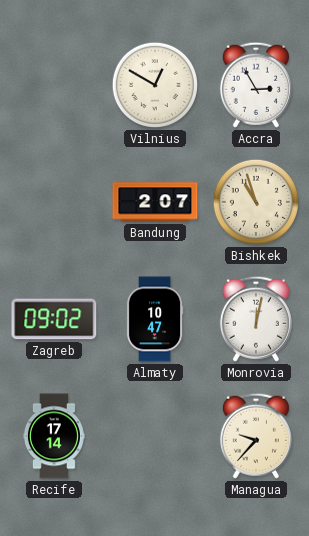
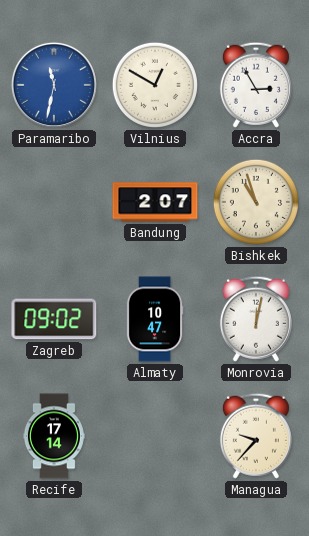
Paramaribo: none -> 11:32
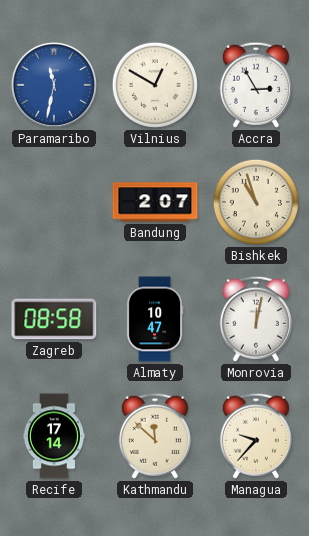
Zagreb: 09:02 -> 08:58
Kathmandu: none -> 11:52
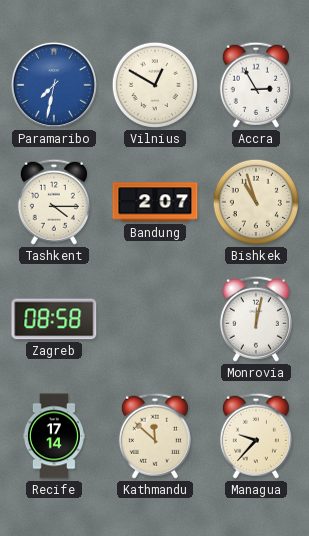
Paramaribo: 11:32 -> 7:32
Tashkent: none -> 4:15
Almaty: 10:47 -> none
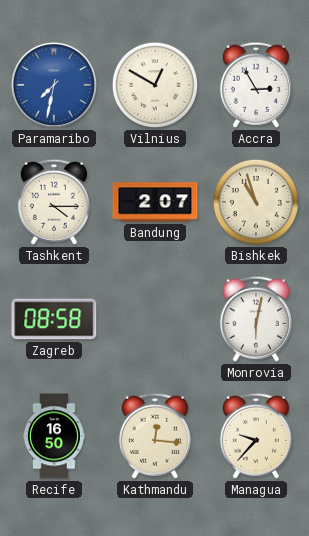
Monrovia: 12:02 -> 6:02
Recife: 17:14 -> 16:50
Kathmandu: 11:52 -> 12:16
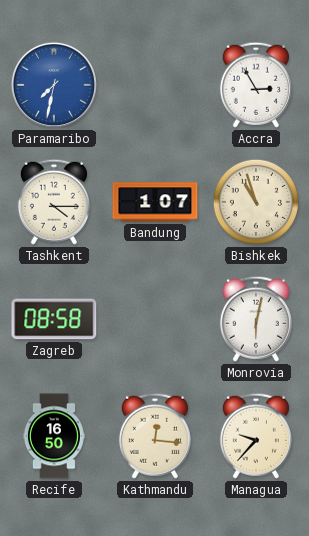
Vilnius: 12:50 -> none
Bandung: 2:07 -> 1:07
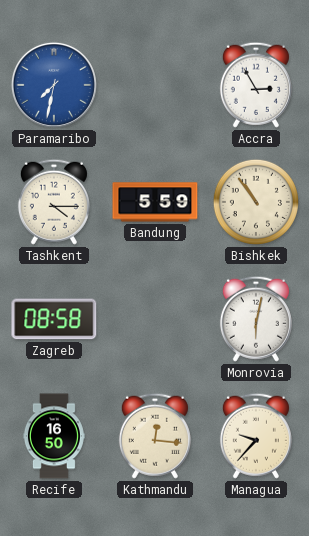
Bandung: 1:07 -> 5:59
Bishkek: 10:57 -> 10:54
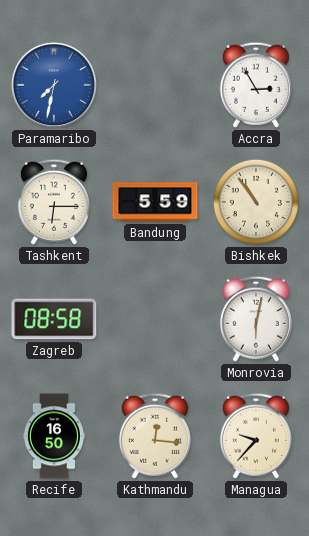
Tashkent: 4:15 -> 6:15
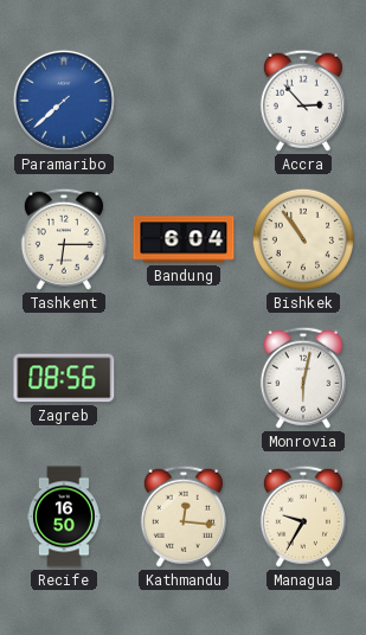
Paramaribo: 7:32 -> 7:38
Accra: 2:55 -> 2:53
Bandung: 5:59 -> 6:04
Zagreb: 08:58 -> 08:56
Managua: 9:37 -> 9:35
